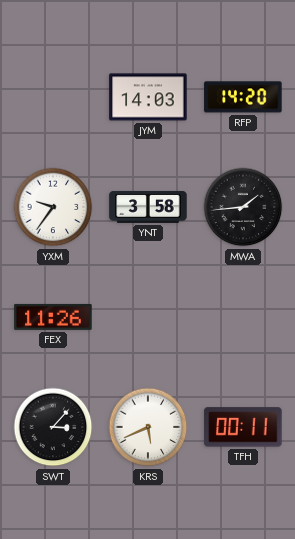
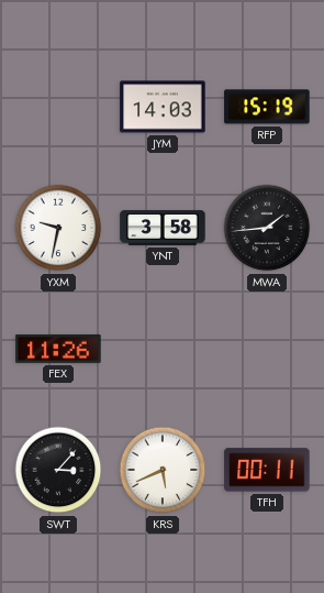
RFP: 14:20 -> 15:19
YXM: 9:36 -> 9:32
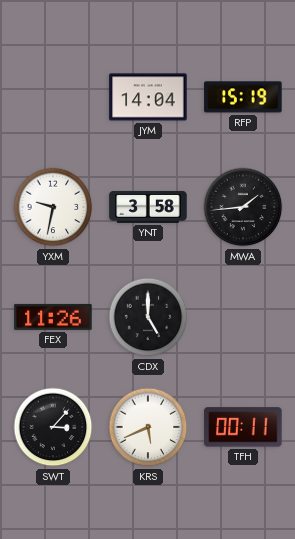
JYM: 14:03 -> 14:04
CDX: none -> 5:00
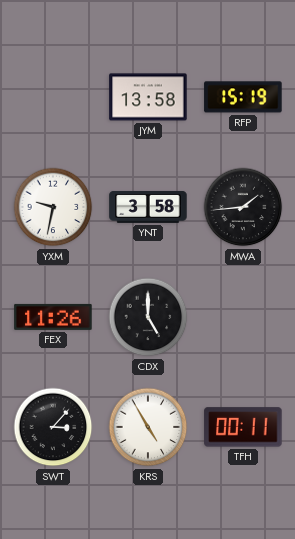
JYM: 14:04 -> 13:58
KRS: 5:41 -> 4:55
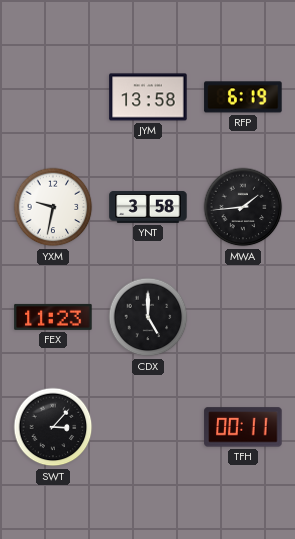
RFP: 15:19 -> 6:19
FEX: 11:26 -> 11:23
KRS: 4:55 -> none
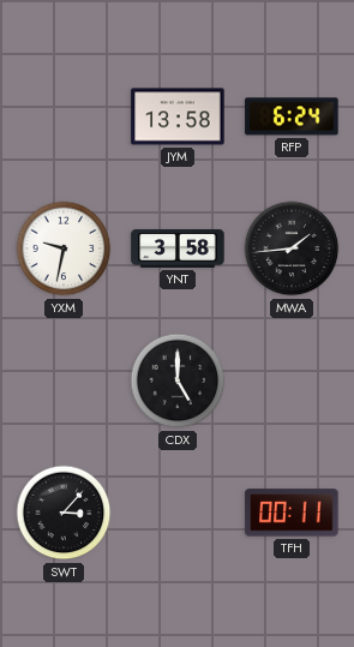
RFP: 6:19 -> 6:24
FEX: 11:23 -> none
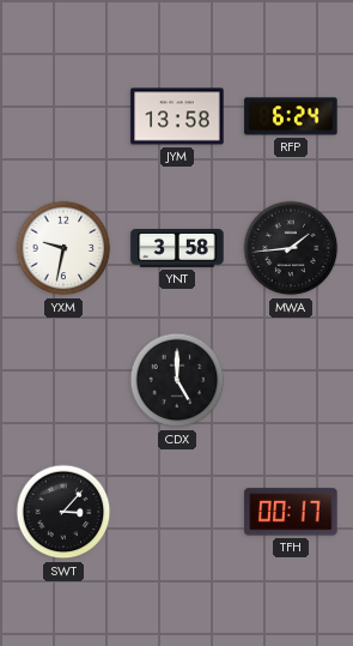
TFH: 00:11 -> 00:17
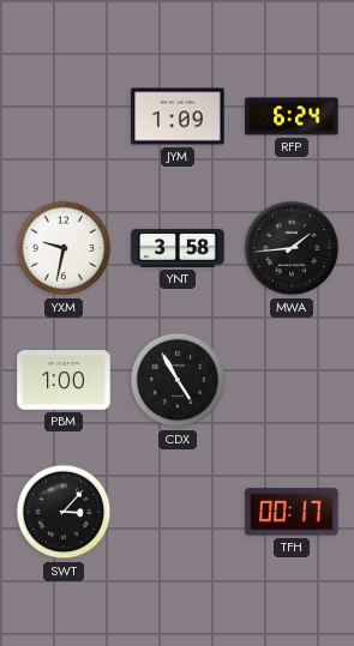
JYM: 13:58 -> 1:09
PBM: none -> 1:00
CDX: 5:00 -> 4:55
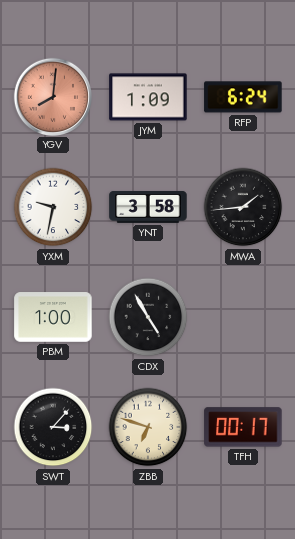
YGV: none -> 8:01
ZBB: none -> 6:48
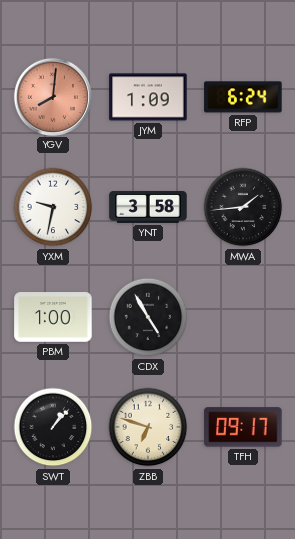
SWT: 3:07 -> 1:07
TFH: 00:17 -> 09:17
